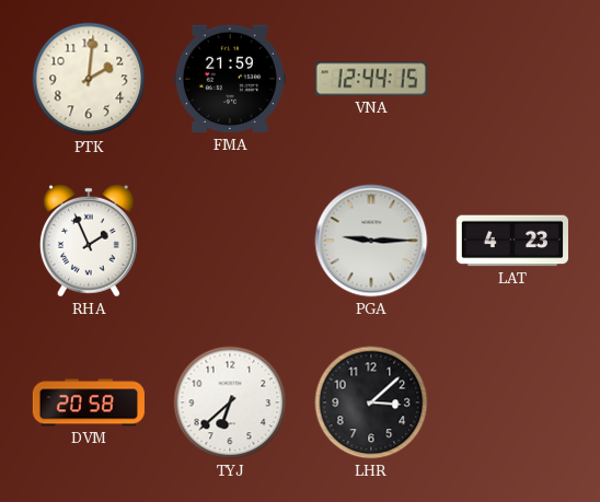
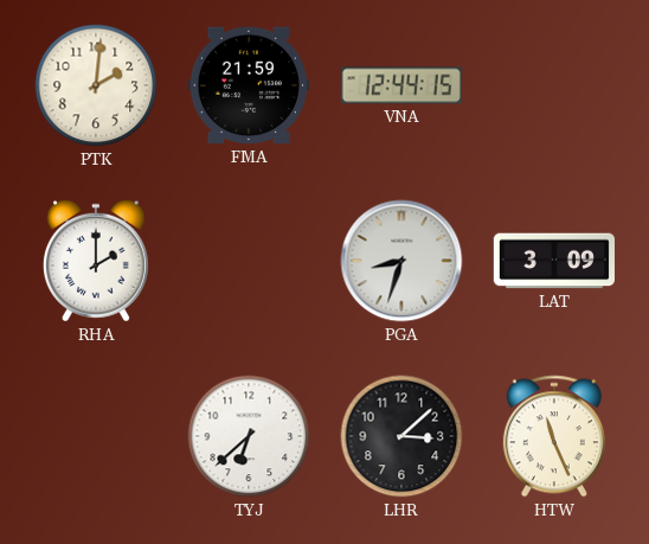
RHA: 1:56 -> 2:00
PGA: 9:15 -> 8:33
LAT: 4:23 -> 3:09
DVM: 20:58 -> none
HTW: none -> 11:26
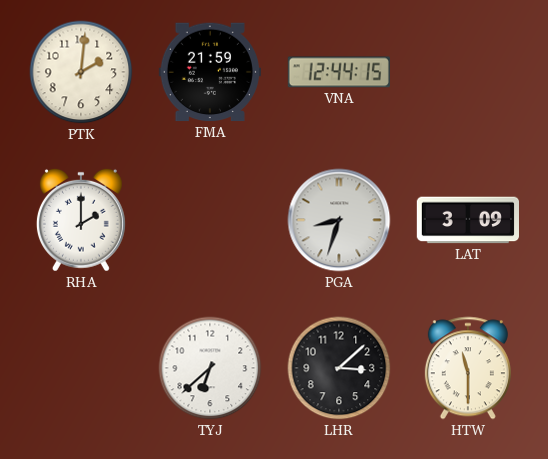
HTW: 11:26 -> 11:30
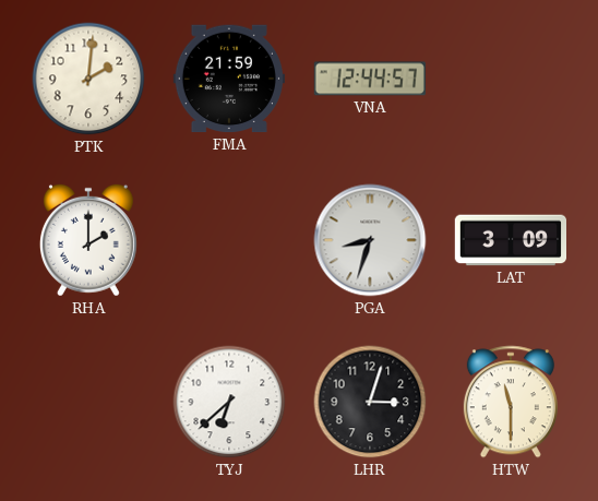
VNA: 12:44:15 -> 12:44:57
LHR: 3:08 -> 3:03
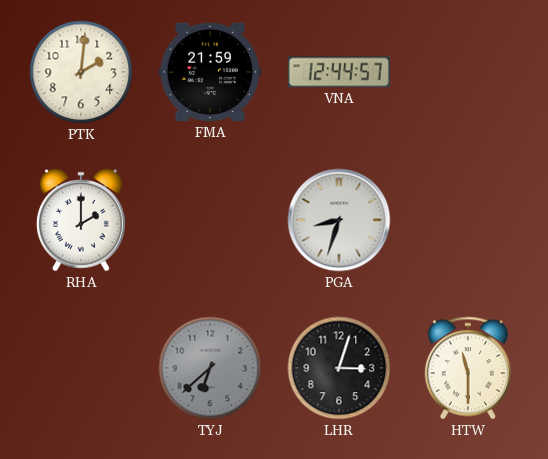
LAT: 3:09 -> none
TYJ dial: white -> grey
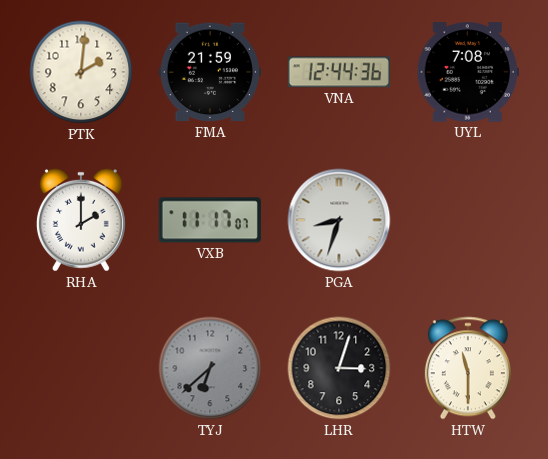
VNA: 12:44:57 -> 12:44:36
UYL: none -> 7:08
VXB: none -> 11:17
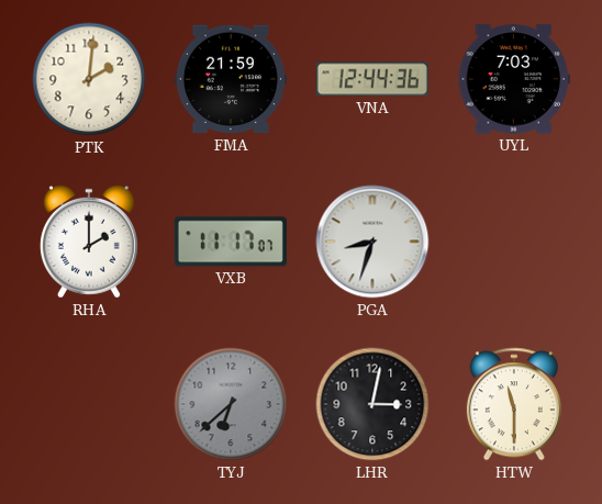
UYL: 7:08 -> 7:03
LHR: 3:03 -> 3:02
